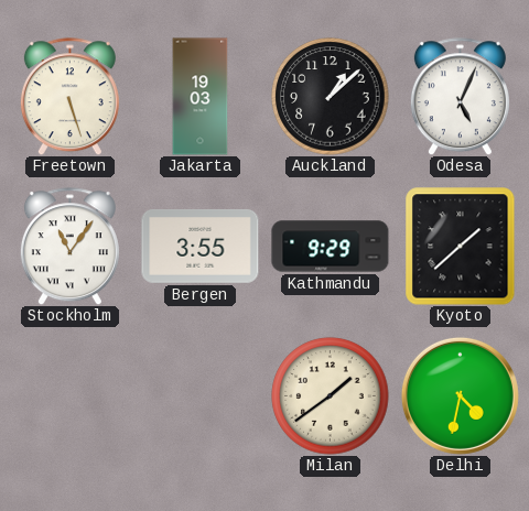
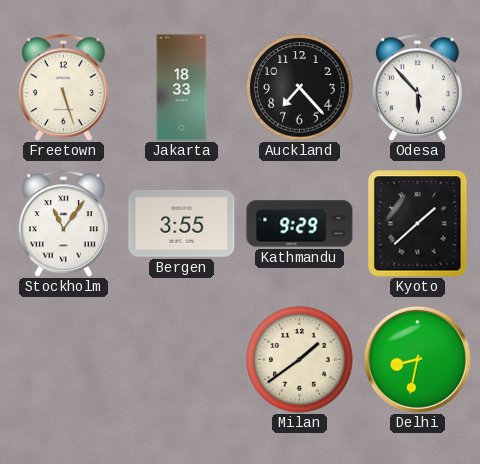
Jakarta: 19:03 -> 18:33
Auckland: 1:08 -> 7:23
Odesa: 5:04 -> 5:53
Delhi: 4:32 -> 8:32
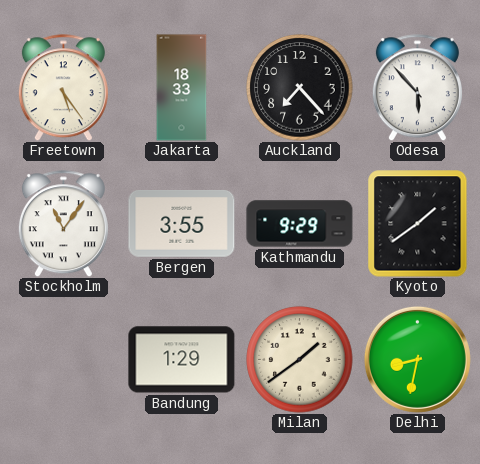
Freetown: 5:27 -> 5:24
Kyoto: 1:38 -> 1:39
Bandung: none -> 1:29
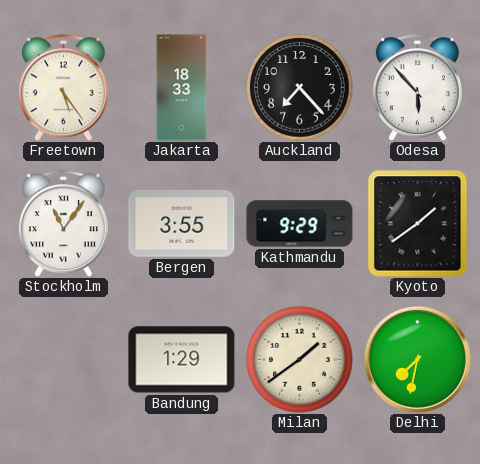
Delhi: 8:32 -> 7:32
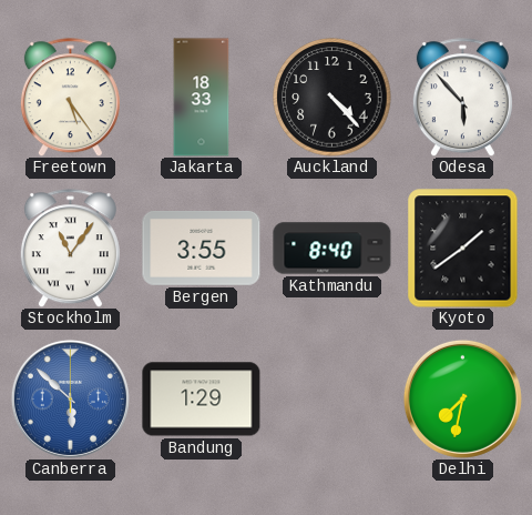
Auckland: 7:23 -> 4:23
Kathmandu: 9:29 -> 8:40
Canberra: none -> 5:52
Milan: 1:39 -> none
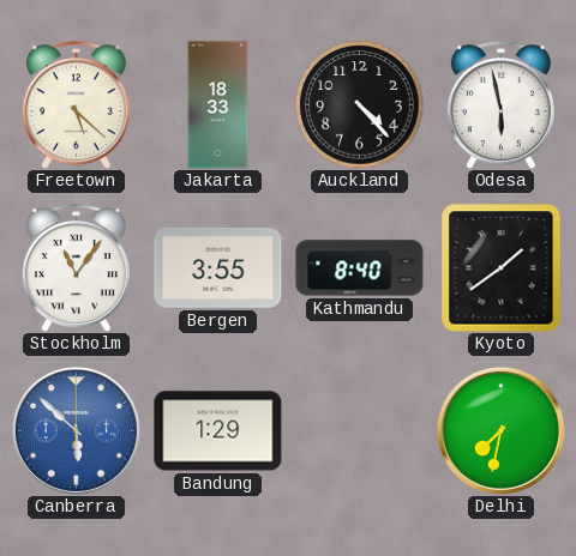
Freetown: 5:24 -> 5:22
Odesa: 5:53 -> 5:58
